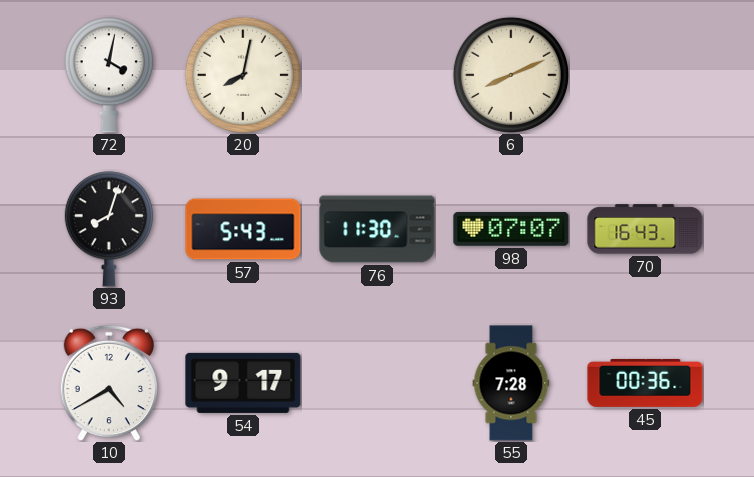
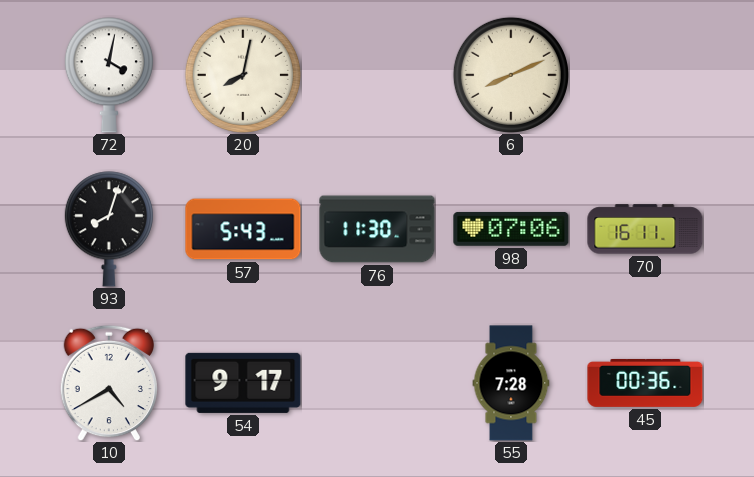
98: 07:07 -> 07:06
70: 16:43 -> 16:11
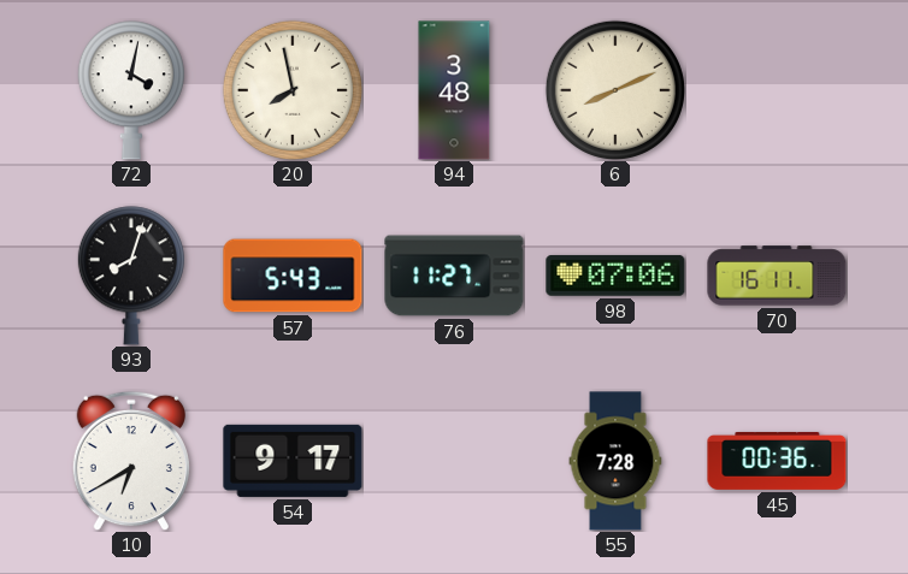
20: 8:02 -> 7:58
94: none -> 3:48
76: 11:30 -> 11:27
10: 4:40 -> 6:40
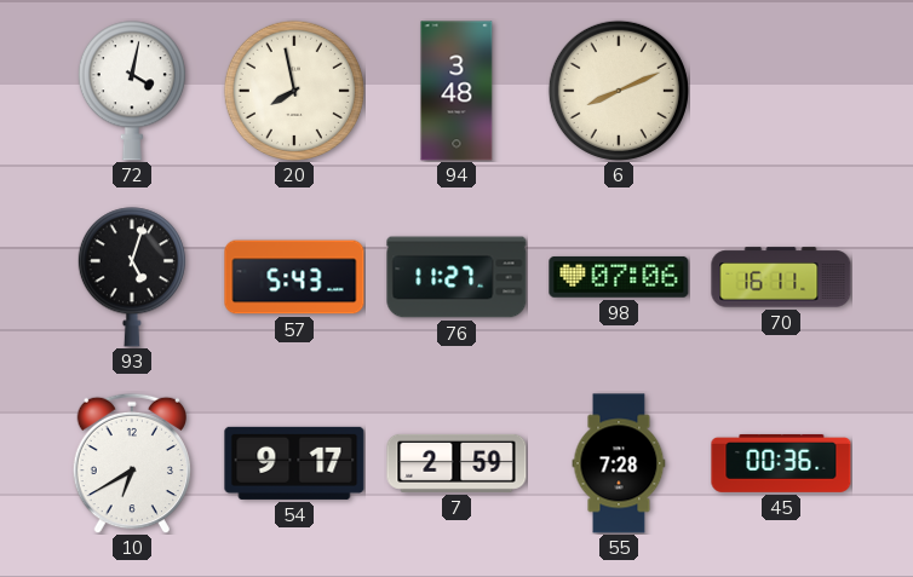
93: 8:03 -> 5:03
7: none -> 2:59
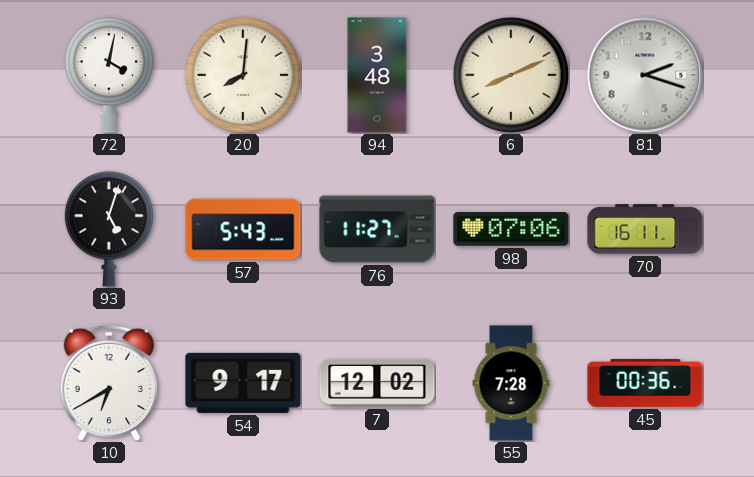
20: 7:58 -> 8:01
81: none -> 2:18
7: 2:59 -> 12:02
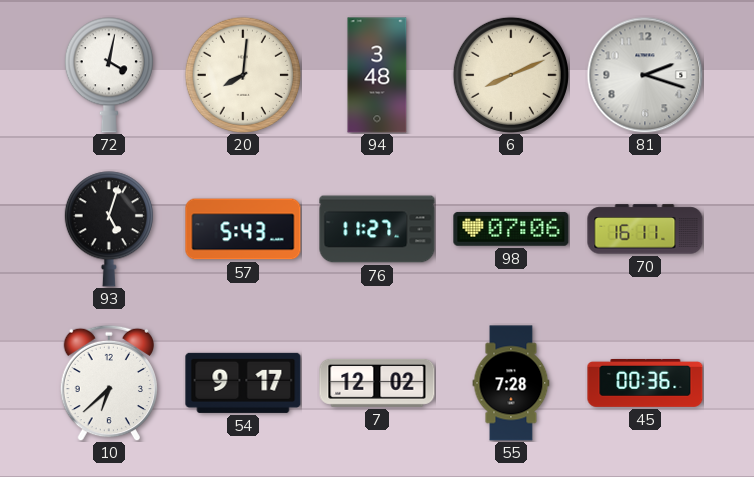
10: 6:40 -> 6:38
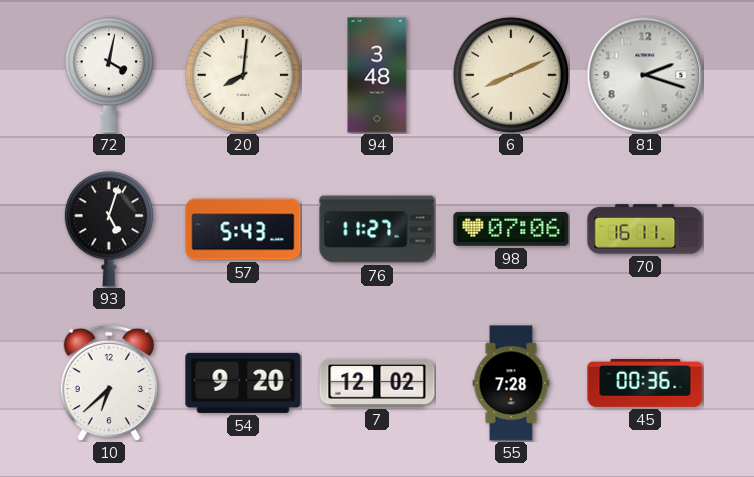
54: 9:17 -> 9:20
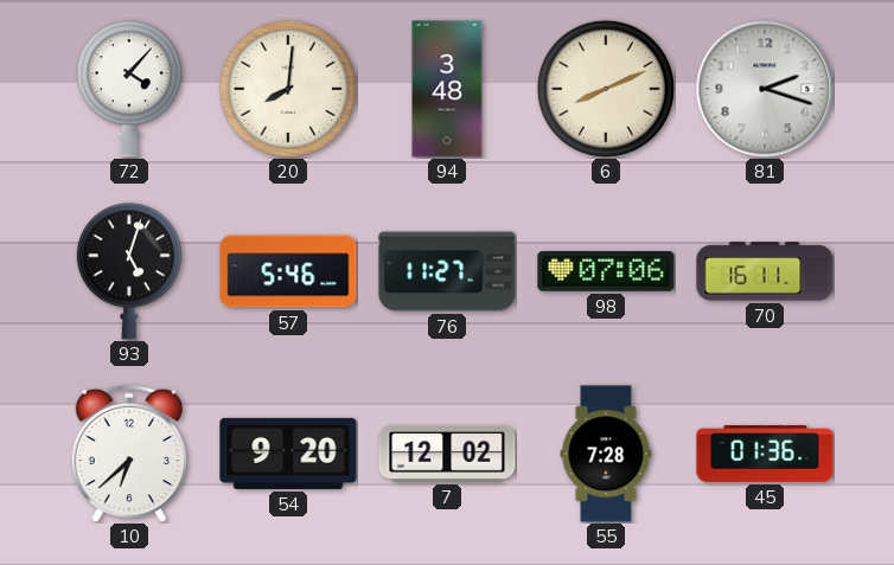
72: 4:02 -> 4:07
57: 5:43 -> 5:46
45: 00:36 -> 01:36
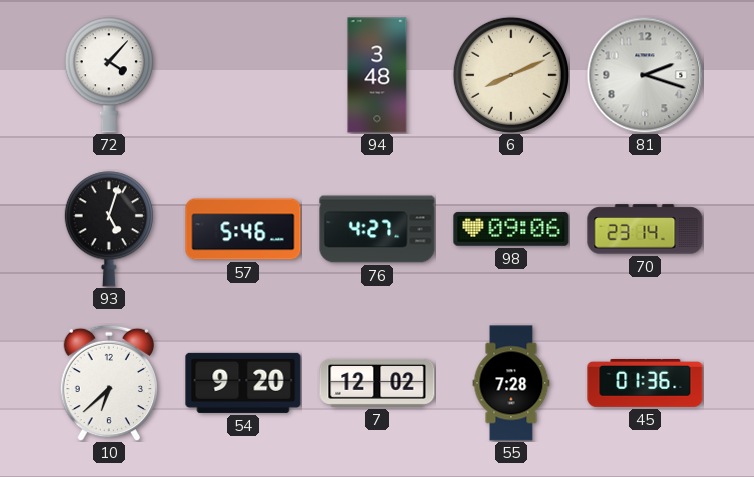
20: 8:01 -> none
76: 11:27 -> 4:27
98: 07:06 -> 09:06
70: 16:11 -> 23:14
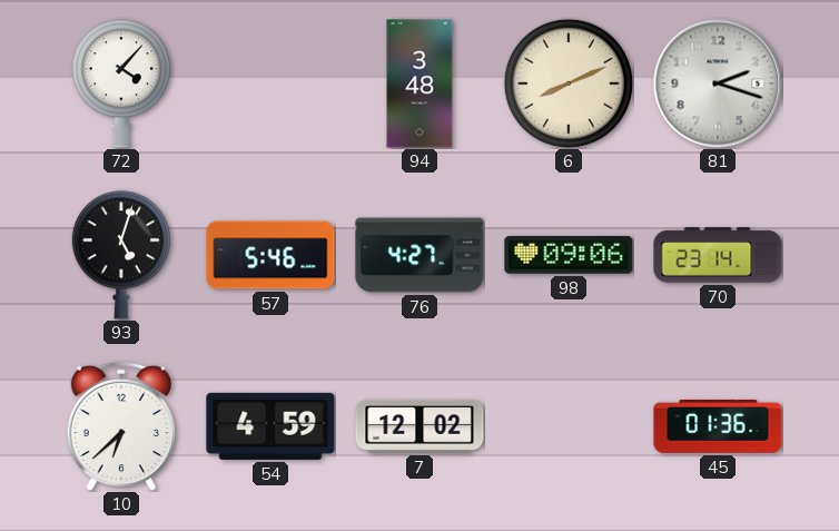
54: 9:20 -> 4:59
55: 7:28 -> none
